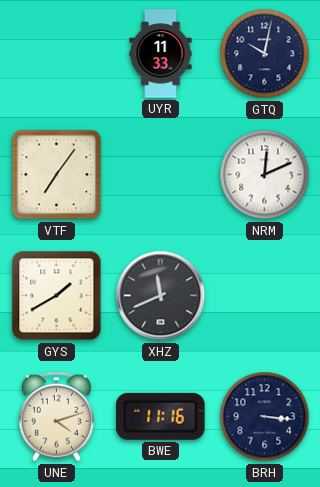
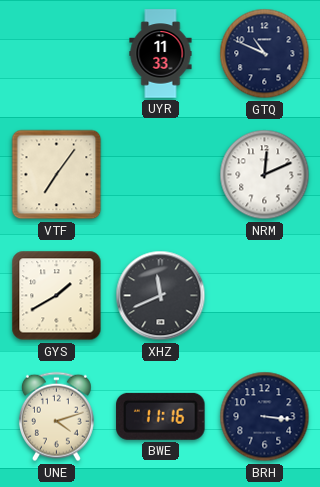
GTQ: 10:02 -> 10:49
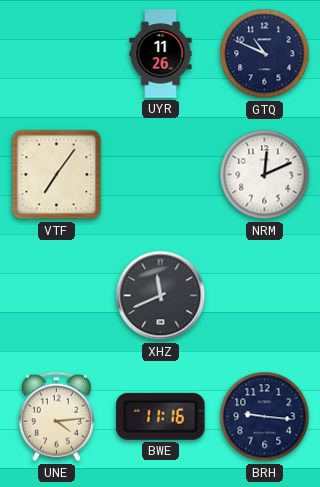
UYR: 11:33 -> 11:26
GYS: 1:40 -> none
UNE: 4:12 -> 4:14
BRH: 3:16 -> 9:16
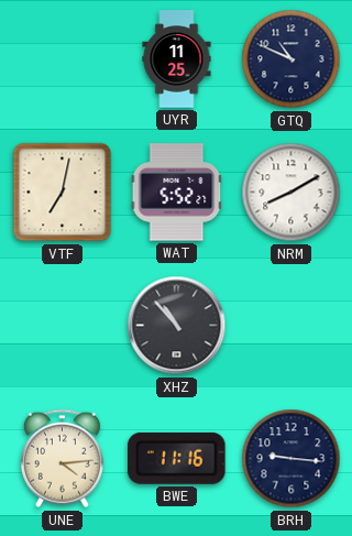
UYR: 11:26 -> 11:25
VTF: 7:06 -> 7:02
WAT: none -> 5:52
NRM: 12:11 -> 8:10
XHZ: 11:41 -> 10:53
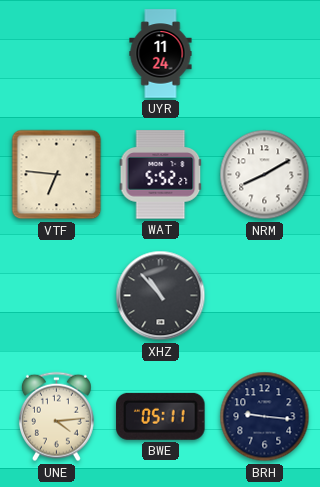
UYR: 11:25 -> 11:24
GTQ: 10:49 -> none
VTF: 7:02 -> 6:46
BWE: 11:16 -> 05:11
